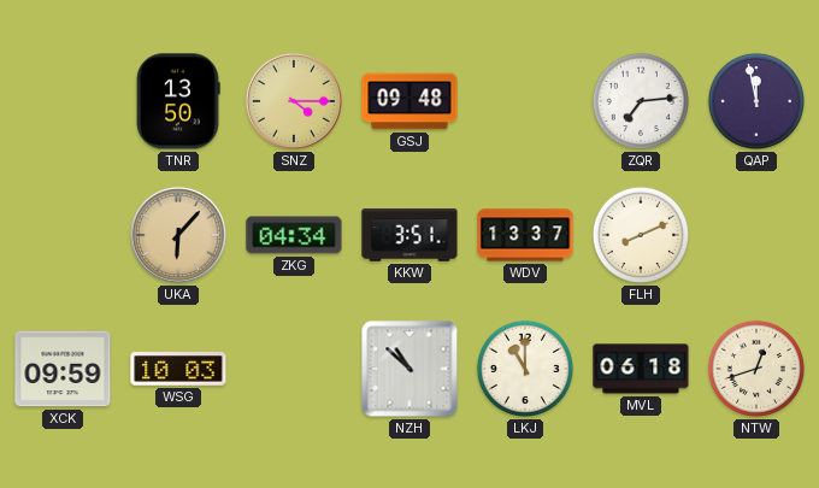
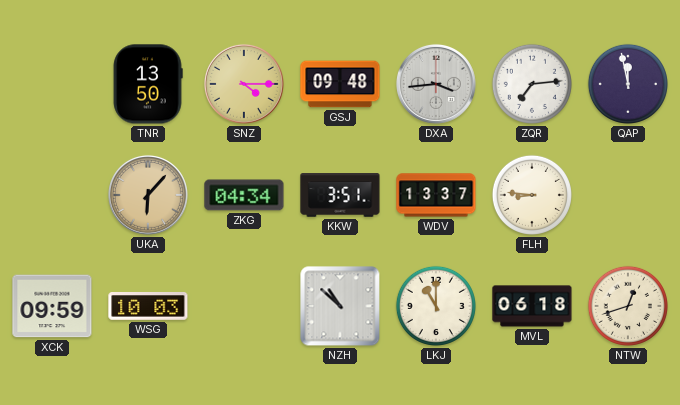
DXA: none -> 3:44
FLH: 8:11 -> 8:46
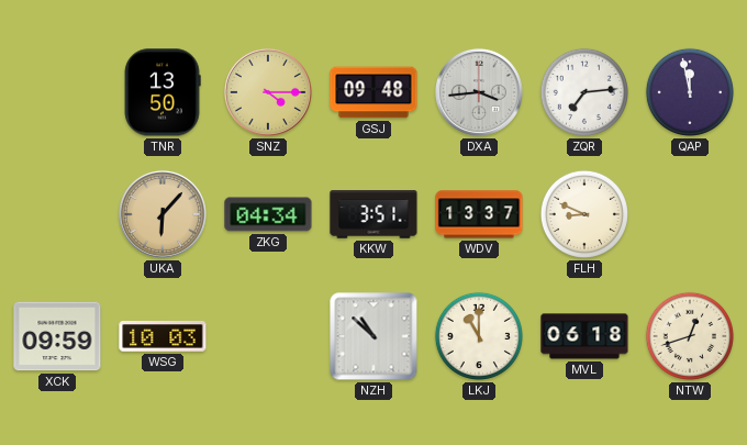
FLH: 8:46 -> 8:49
